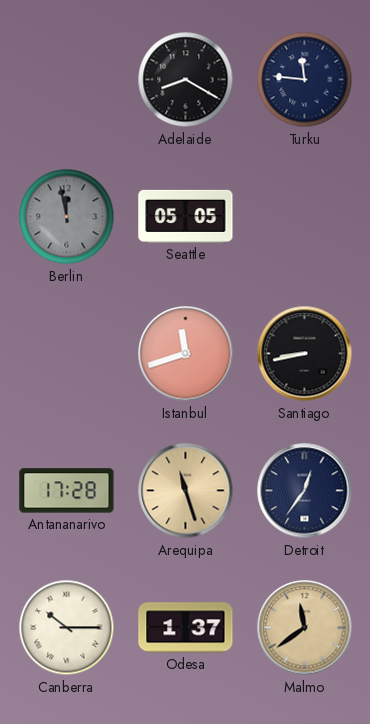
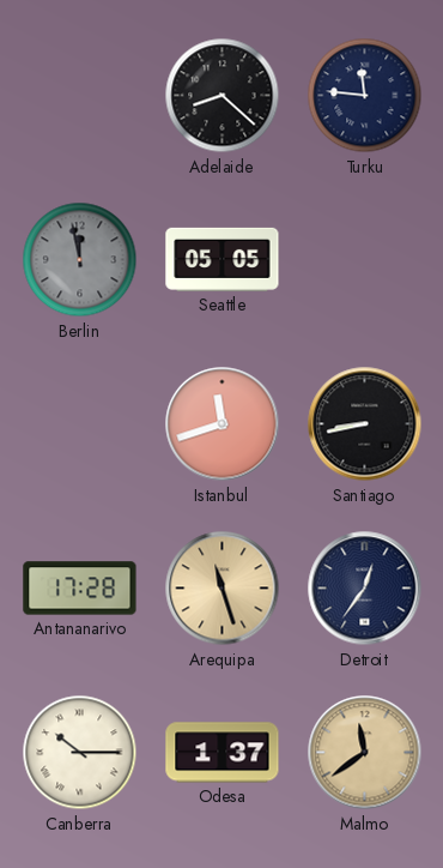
Adelaide: 8:20 -> 8:22
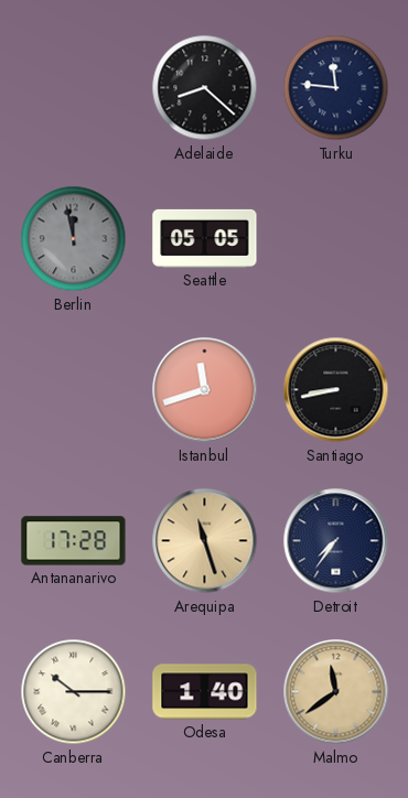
Detroit: 12:36 -> 7:36
Odesa: 1:37 -> 1:40
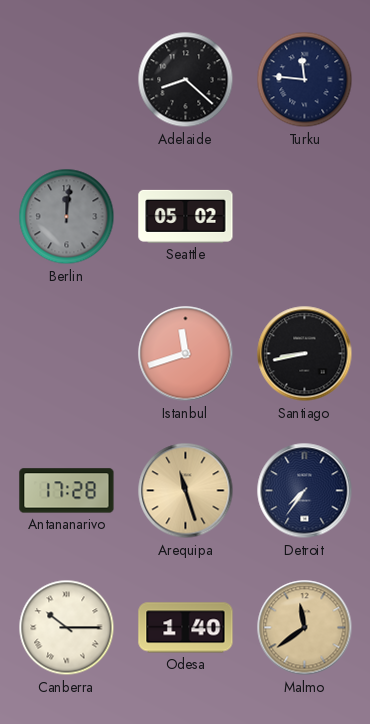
Berlin: 11:58 -> 12:01
Seattle: 05:05 -> 05:02
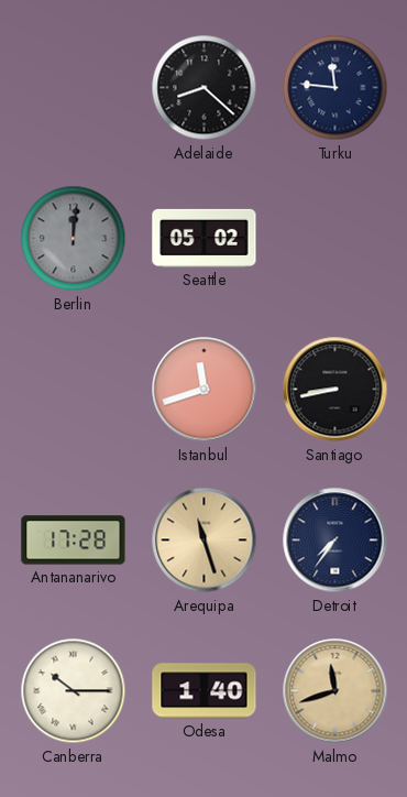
Malmo: 11:39 -> 11:42
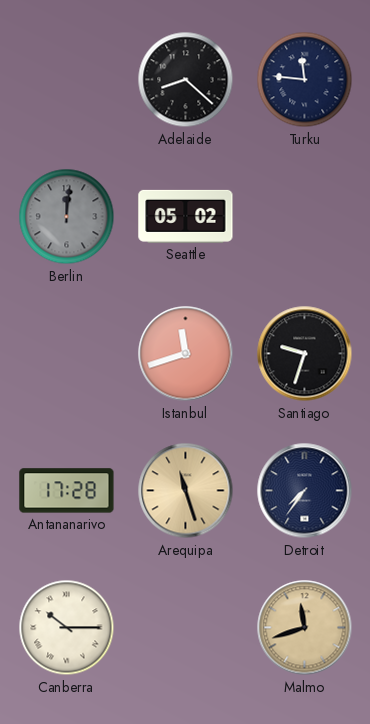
Santiago: 8:43 -> 9:33
Odesa: 1:40 -> none
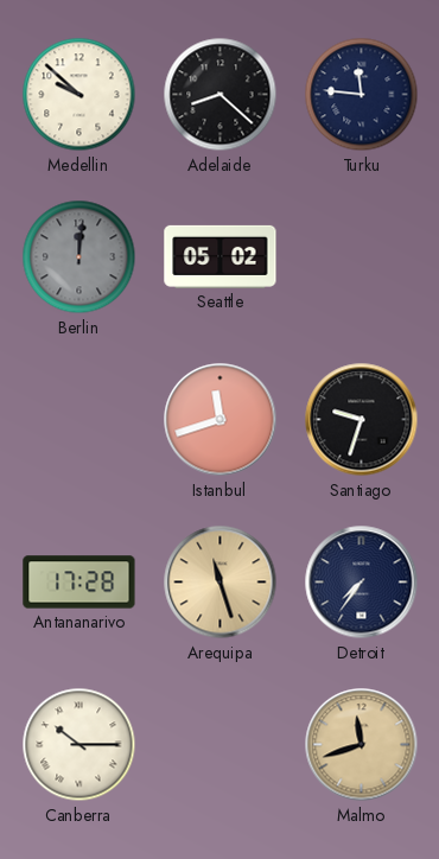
Medellin: none -> 9:52
